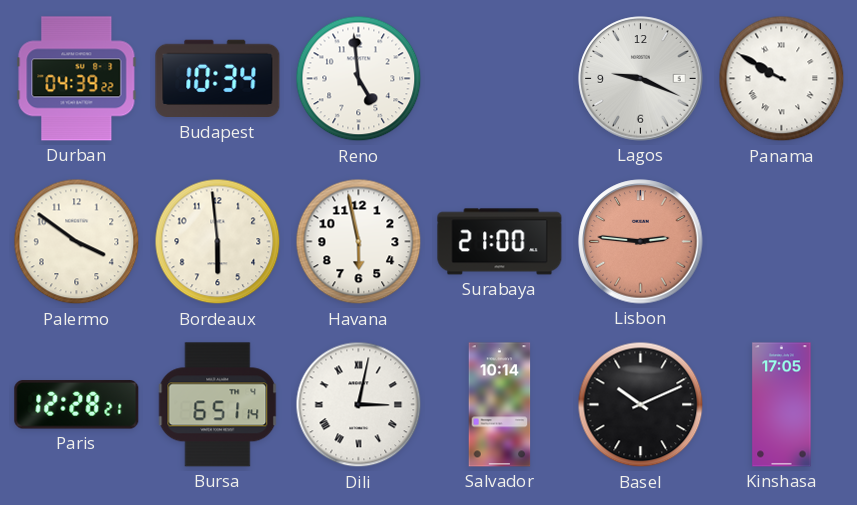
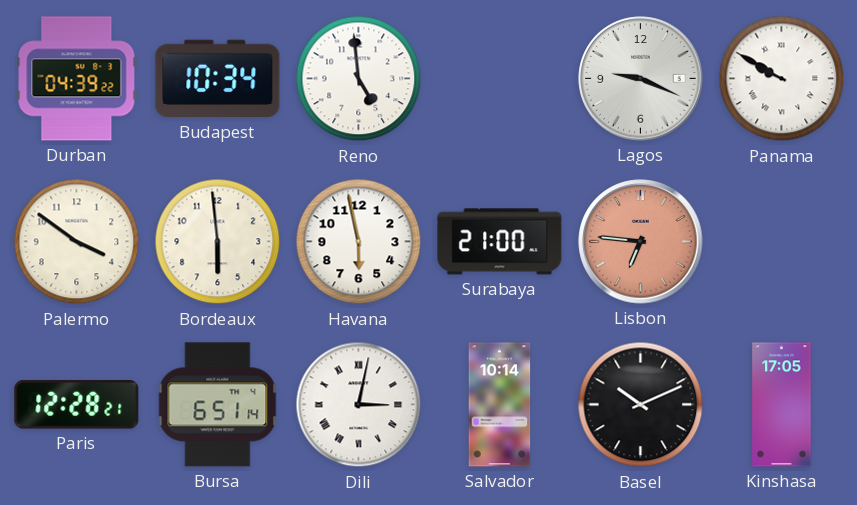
Lisbon: 2:46 -> 6:46
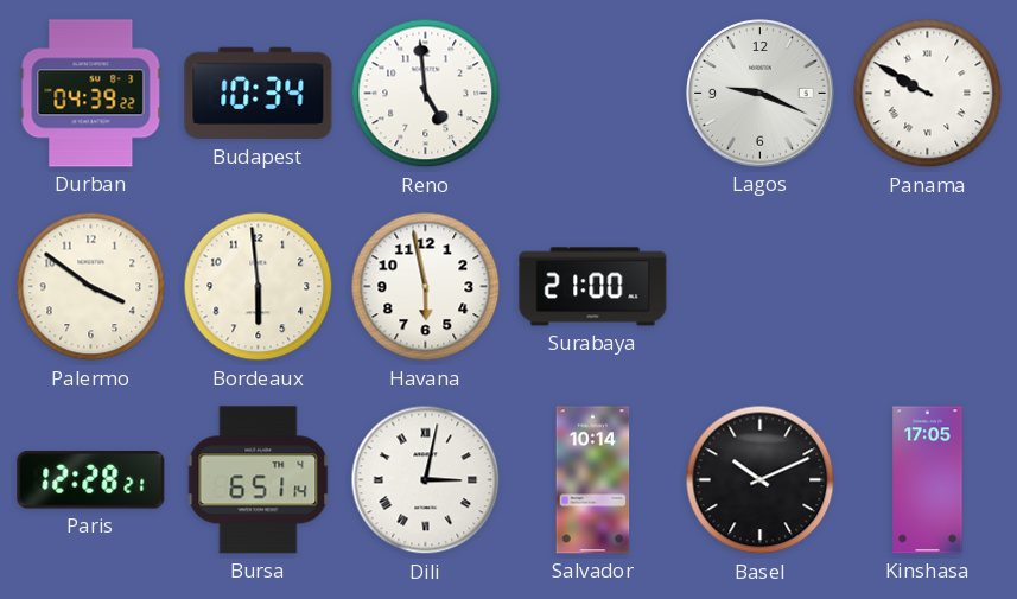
Lisbon: 6:46 -> none
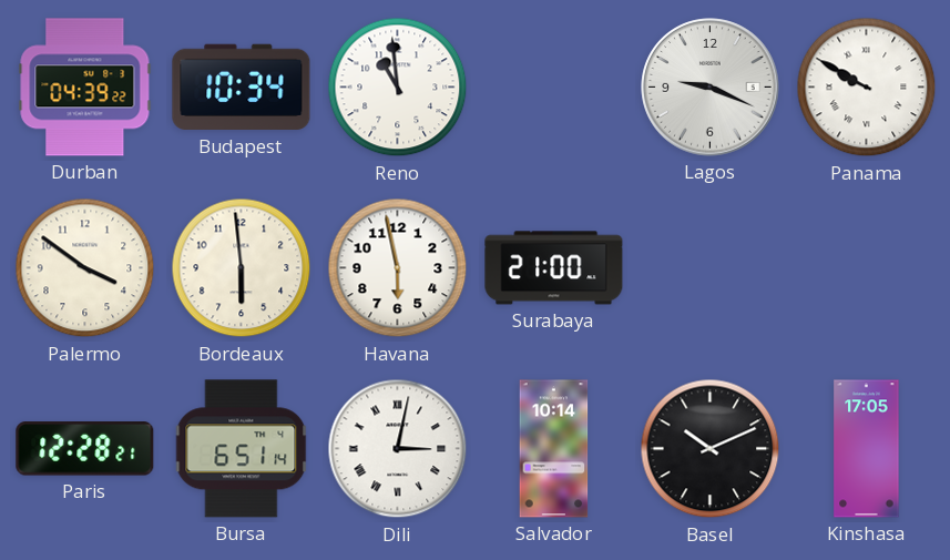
Reno: 4:59 -> 10:59
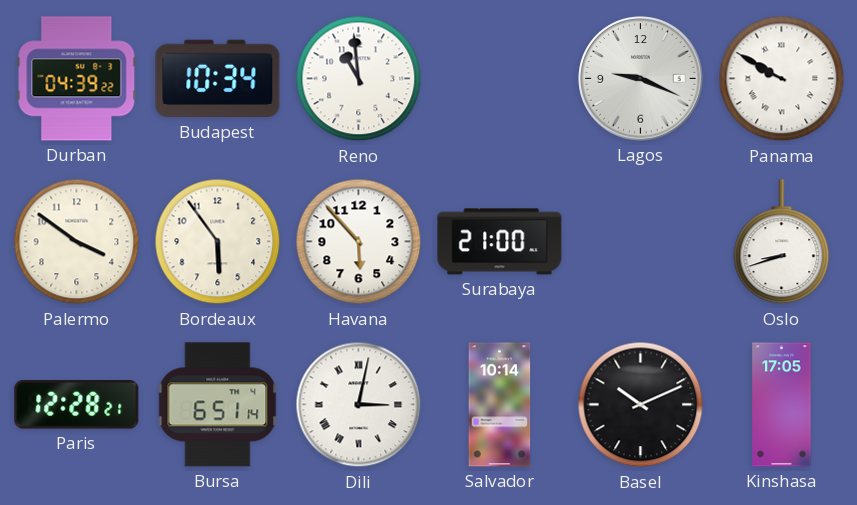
Bordeaux: 5:59 -> 5:54
Havana: 5:58 -> 5:53
Oslo: none -> 8:42
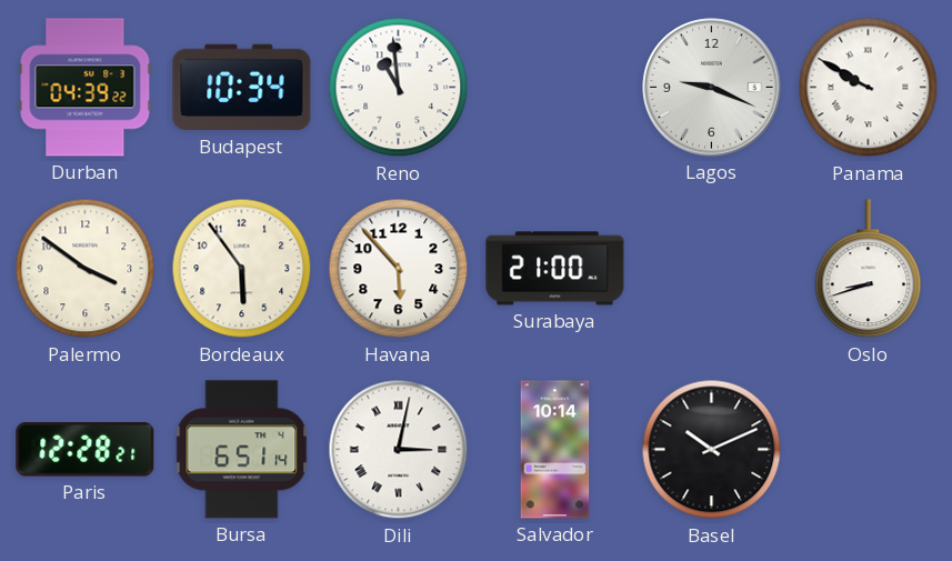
Kinshasa: 17:05 -> none
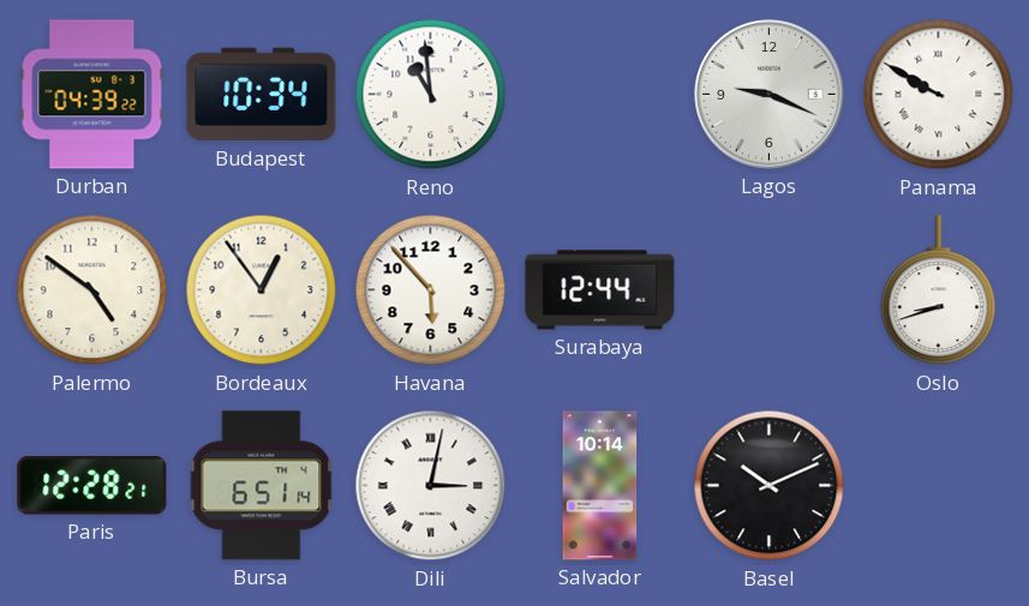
Palermo: 3:51 -> 4:51
Bordeaux: 5:54 -> 12:54
Surabaya: 21:00 -> 12:44
